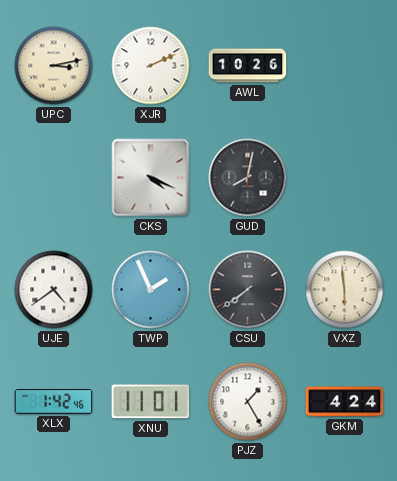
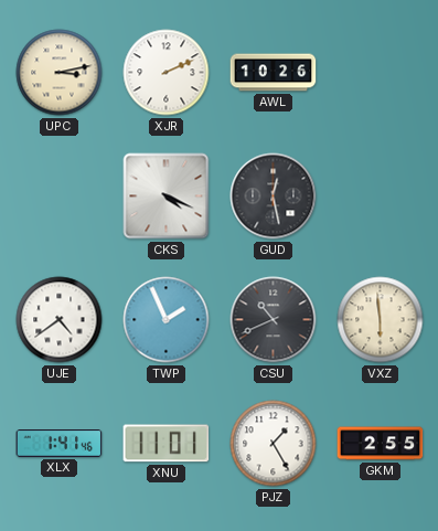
GUD: 8:02 -> 12:28
CSU: 7:39 -> 10:41
XLX: 1:42 -> 1:41
GKM: 4:24 -> 2:55
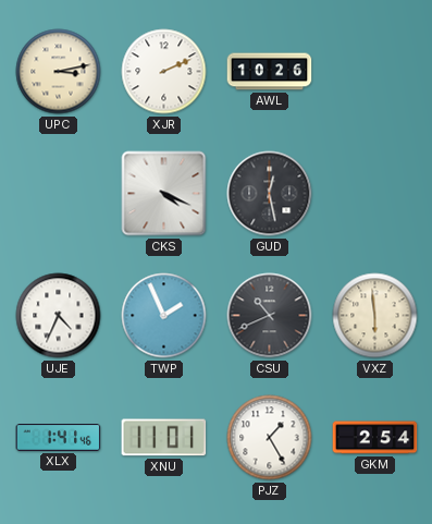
UJE: 4:39 -> 4:34
GKM: 2:55 -> 2:54
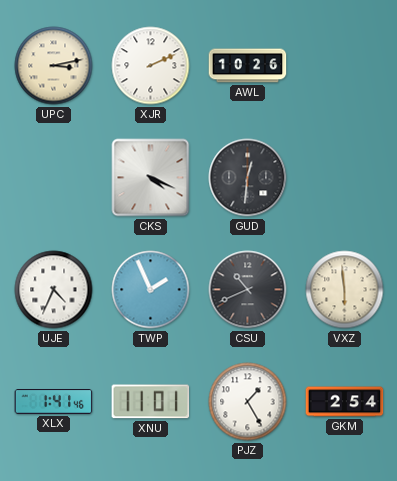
GUD: 12:28 -> 12:31
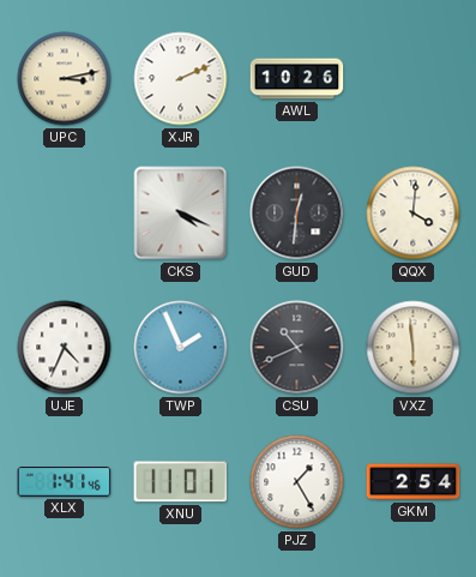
QQX: none -> 4:01
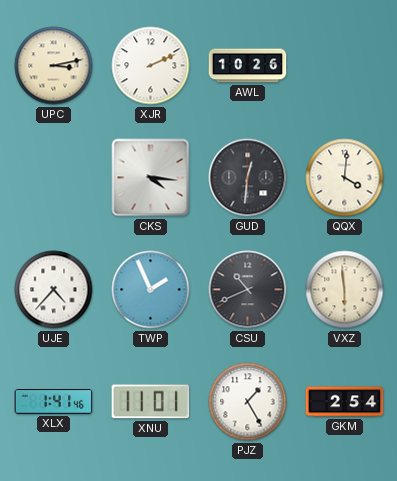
CKS: 4:19 -> 4:16
UJE: 4:34 -> 4:37
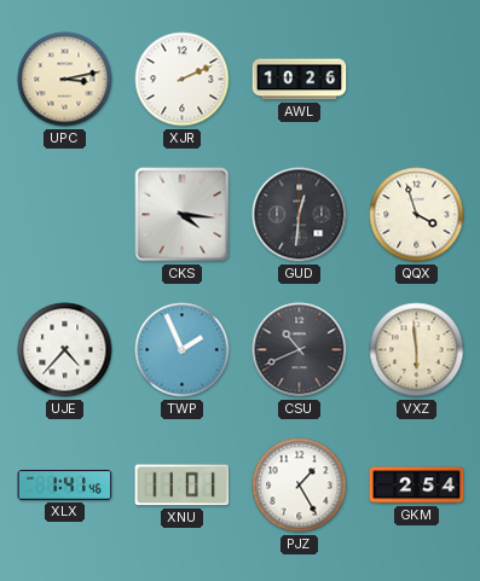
QQX: 4:01 -> 3:57
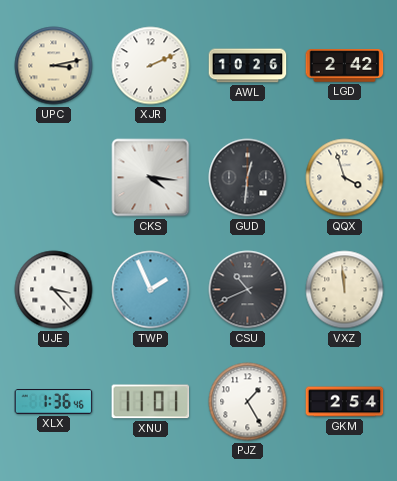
LGD: none -> 2:42
UJE: 4:37 -> 3:23
VXZ: 5:59 -> 11:59
XLX: 1:41 -> 1:36
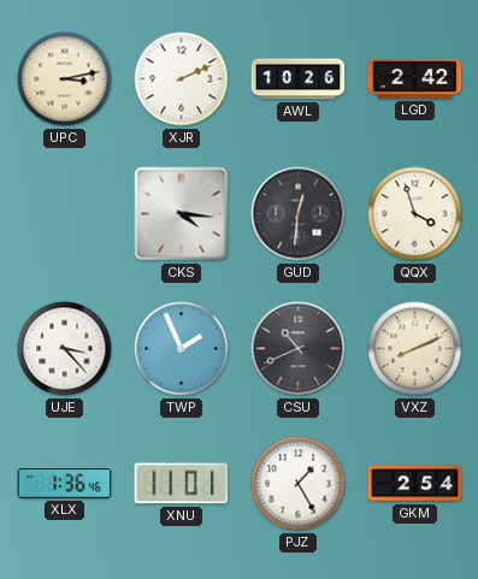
VXZ: 11:59 -> 8:11
